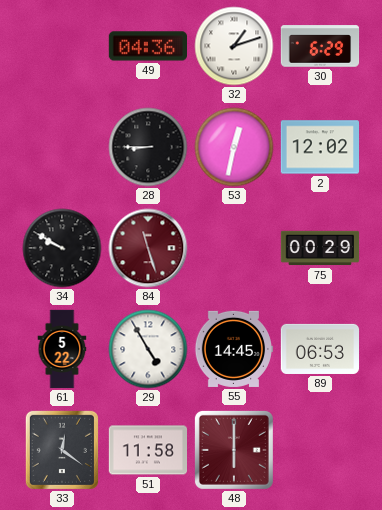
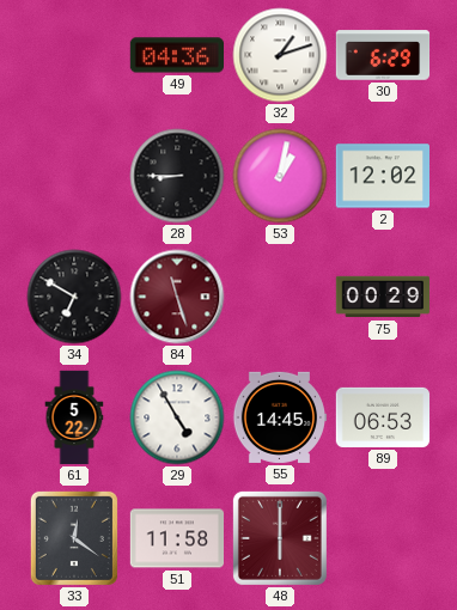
53: 12:32 -> 1:02
34: 9:50 -> 6:50
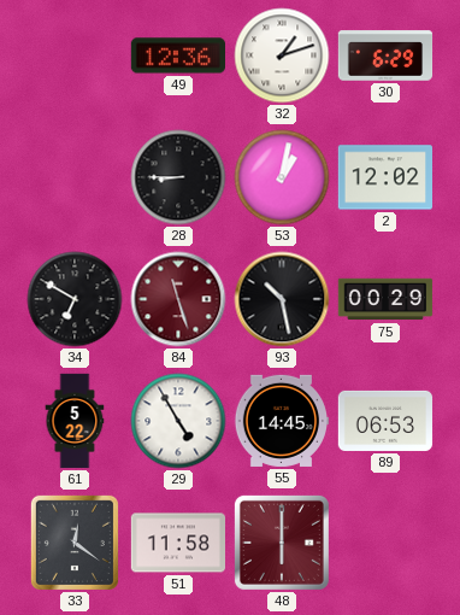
49: 04:36 -> 12:36
93: none -> 10:28
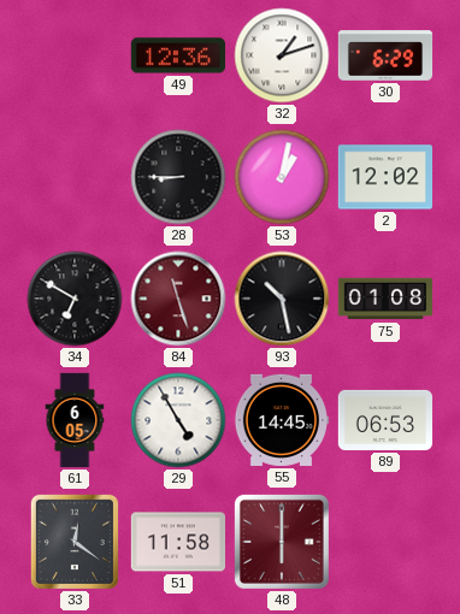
75: 00:29 -> 01:08
61: 5:22 -> 6:05
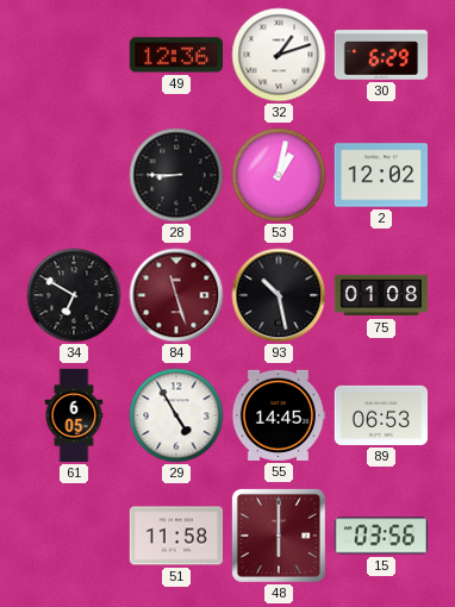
33: 12:21 -> none
15: none -> 03:56
